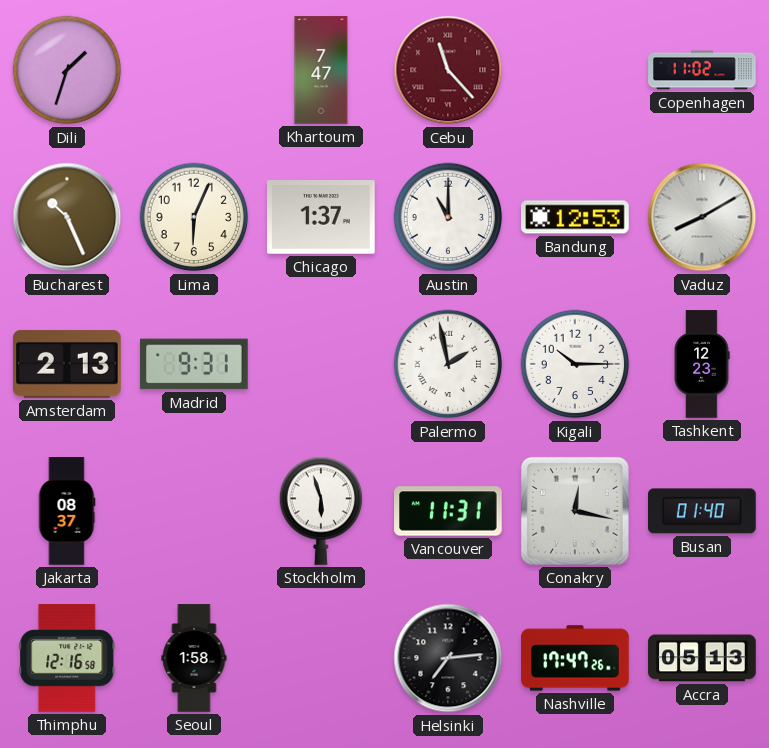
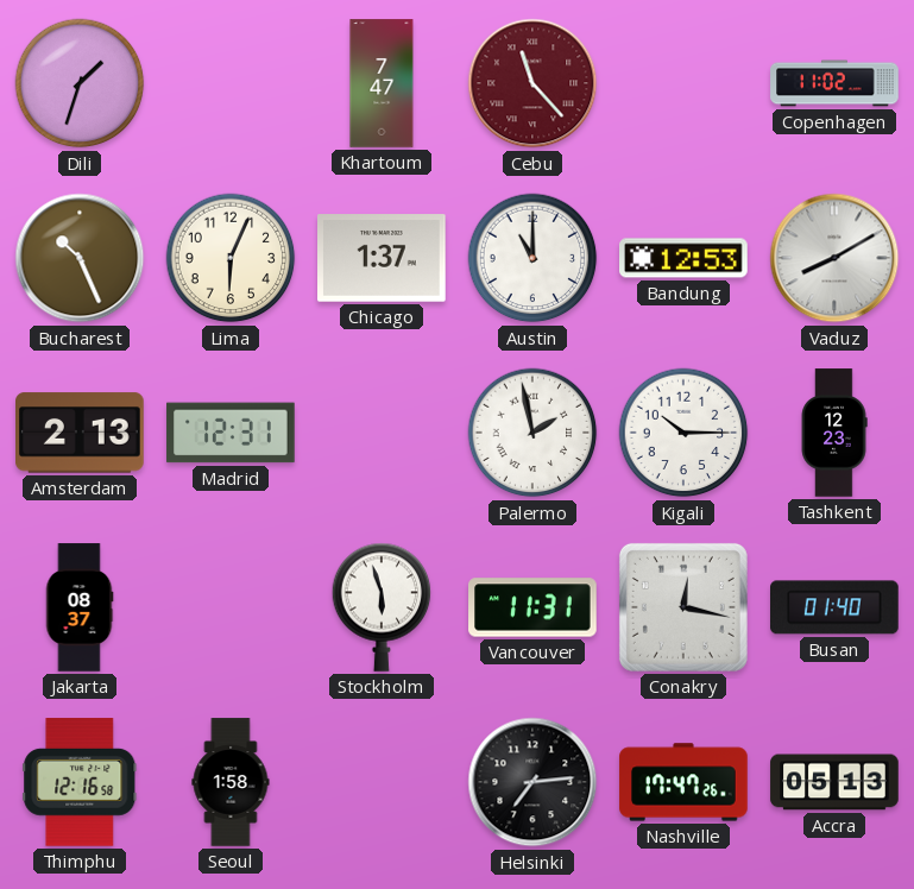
Madrid: 9:31 -> 12:31
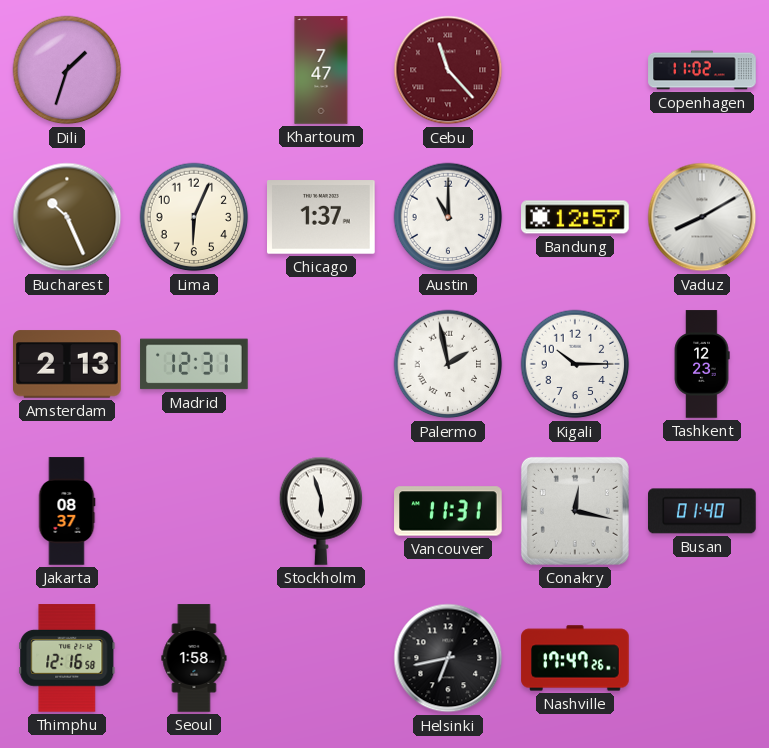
Bandung: 12:53 -> 12:57
Helsinki: 7:14 -> 6:43
Accra: 05:13 -> none
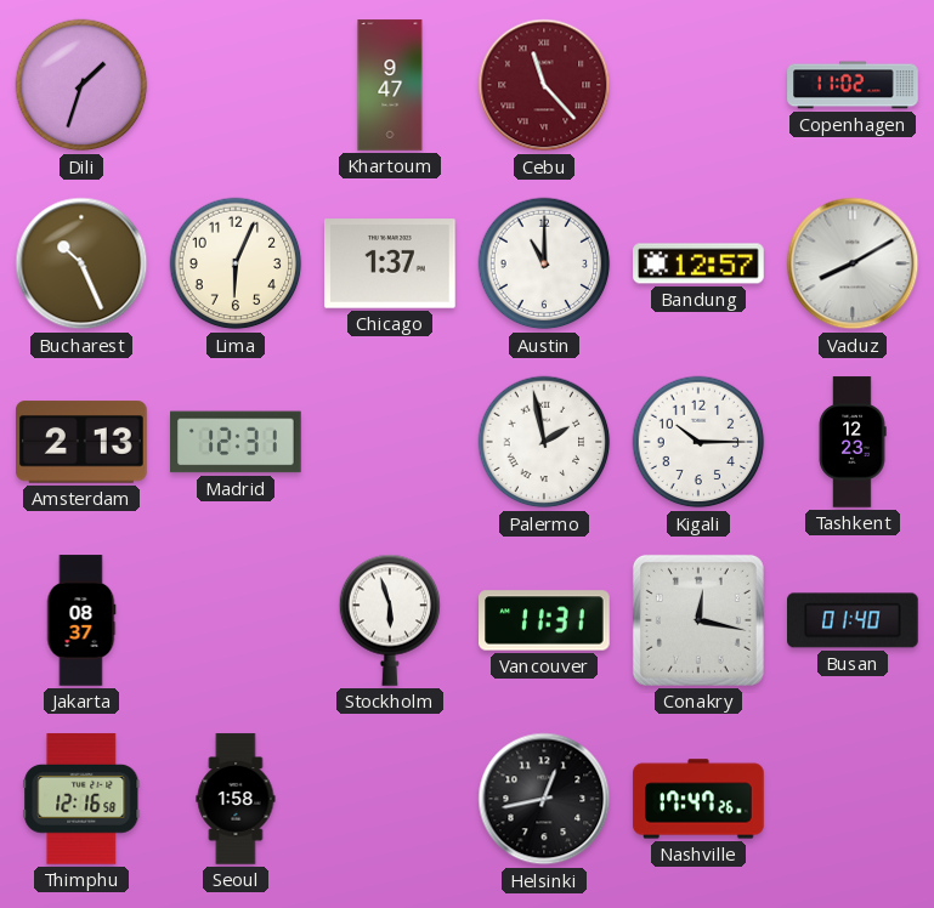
Khartoum: 7:47 -> 9:47
Helsinki: 6:43 -> 12:43
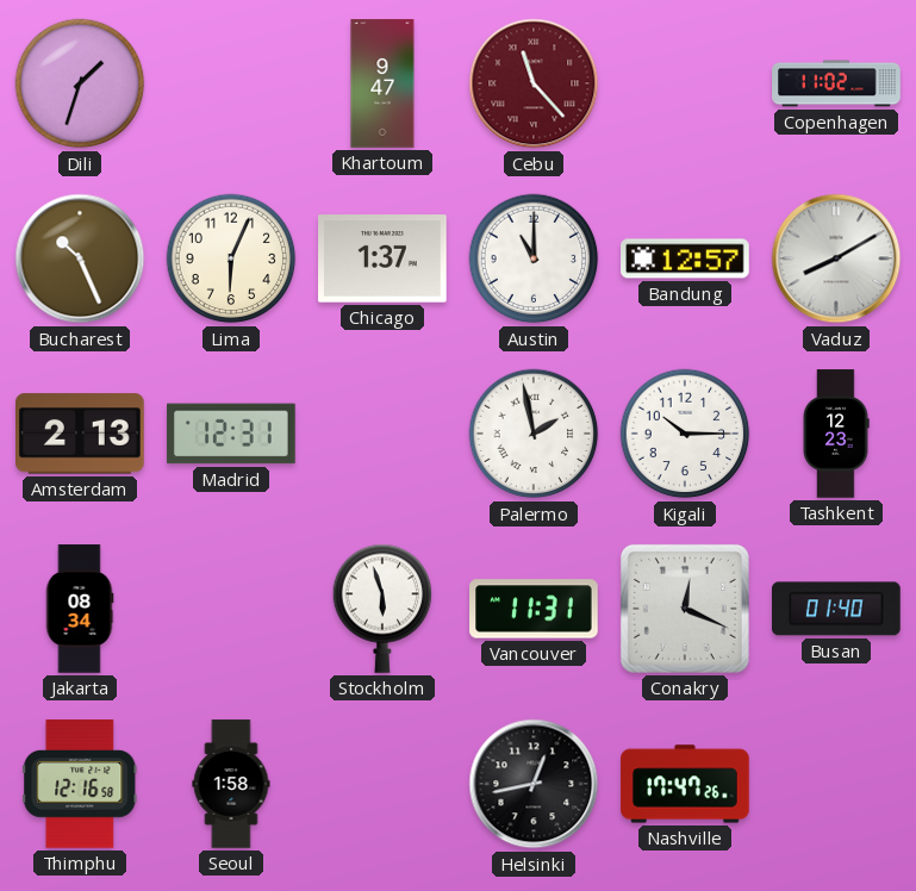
Jakarta: 08:37 -> 08:34
Conakry: 12:17 -> 12:19
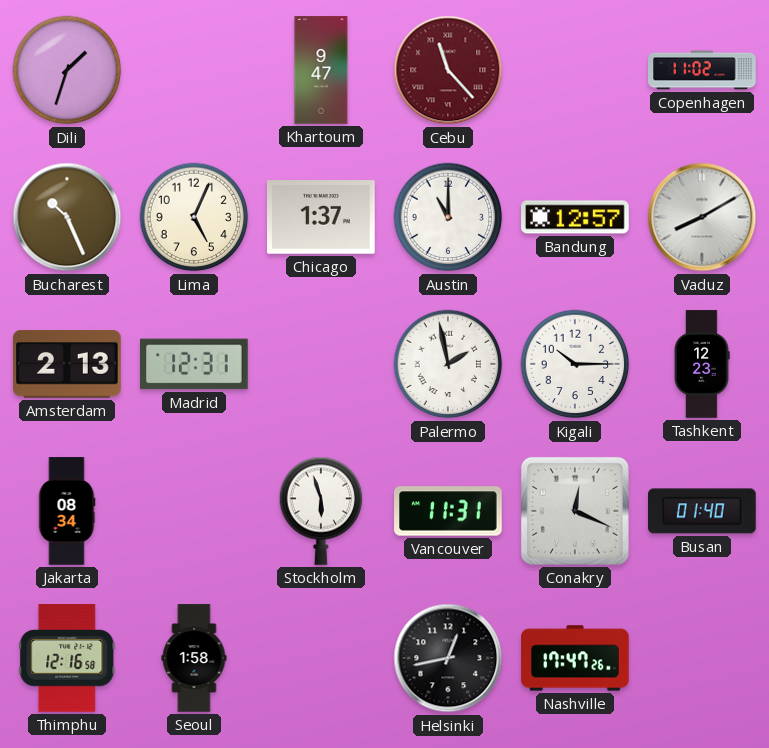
Lima: 6:04 -> 5:04
